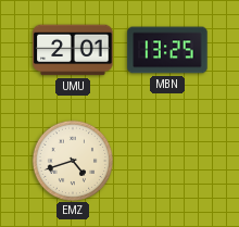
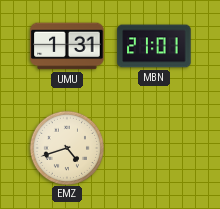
UMU: 2:01 -> 1:31
MBN: 13:25 -> 21:01
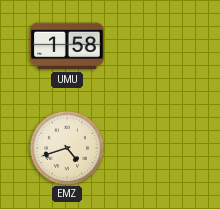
UMU: 1:31 -> 1:58
MBN: 21:01 -> none
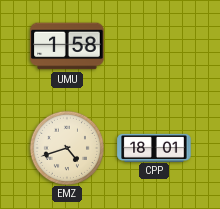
CPP: none -> 18:01
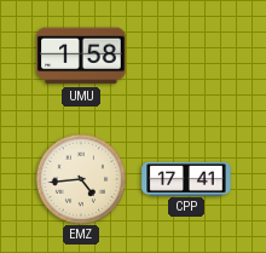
EMZ: 4:42 -> 4:44
CPP: 18:01 -> 17:41
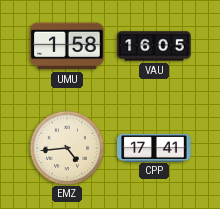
VAU: none -> 16:05
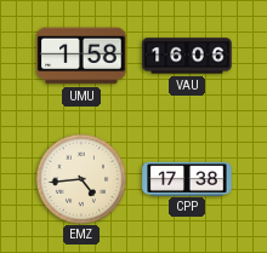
VAU: 16:05 -> 16:06
CPP: 17:41 -> 17:38
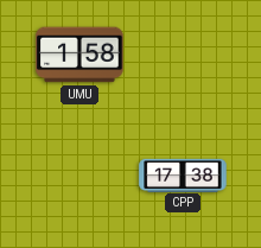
VAU: 16:06 -> none
EMZ: 4:44 -> none
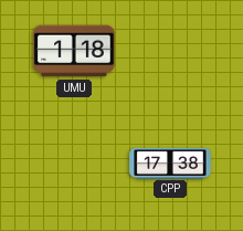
UMU: 1:58 -> 1:18
